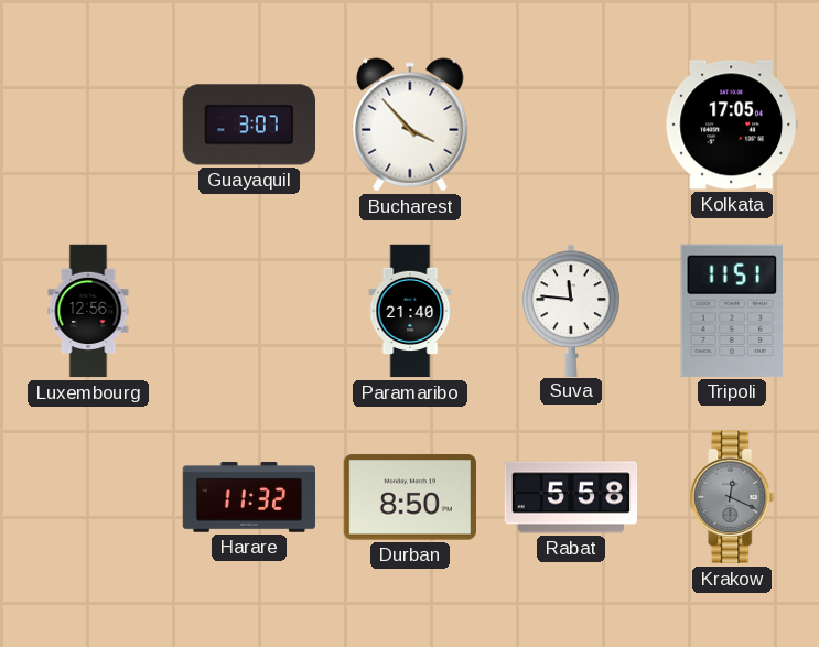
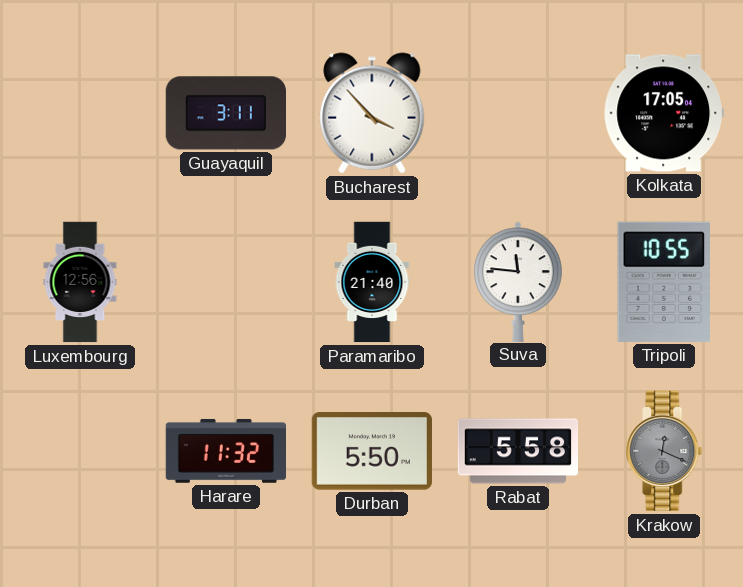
Guayaquil: 3:07 -> 3:11
Tripoli: 11:51 -> 10:55
Durban: 8:50 -> 5:50
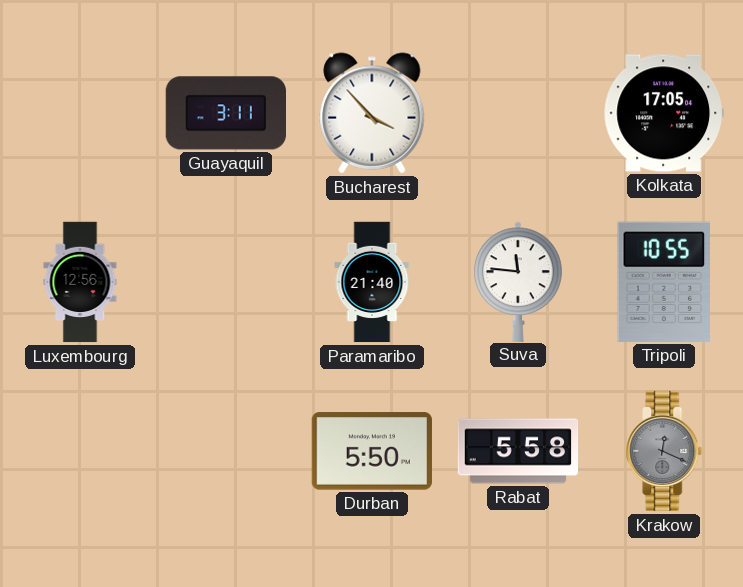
Harare: 11:32 -> none
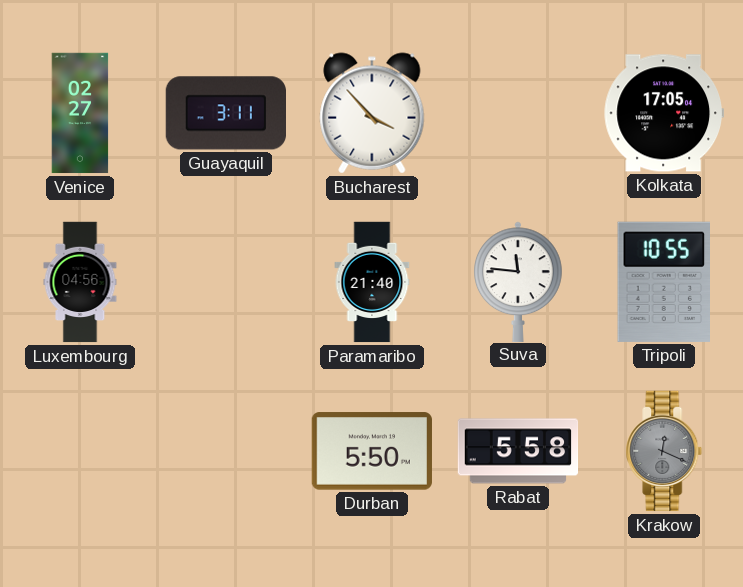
Venice: none -> 02:27
Luxembourg: 12:56 -> 04:56
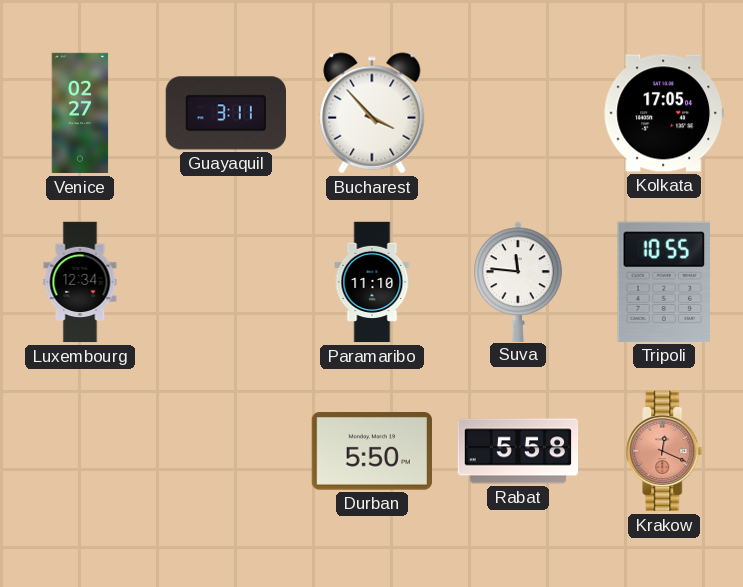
Luxembourg: 04:56 -> 12:34
Paramaribo: 21:40 -> 11:10
Krakow dial: grey -> salmon
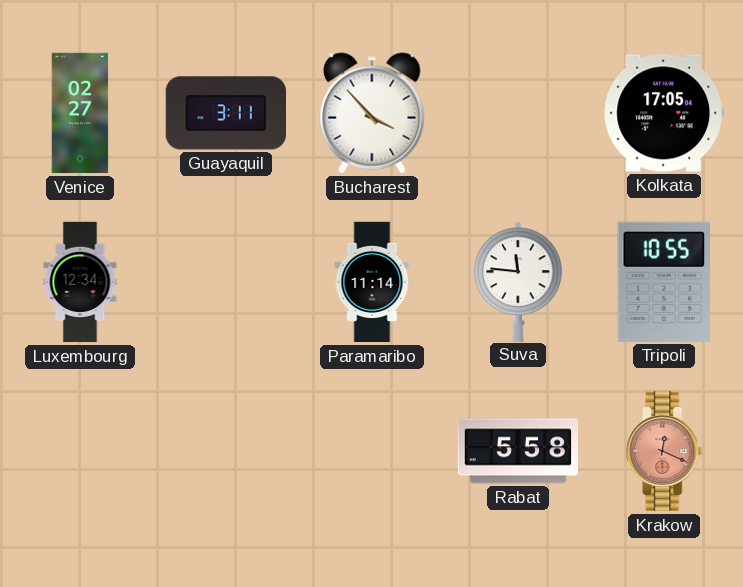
Paramaribo: 11:10 -> 11:14
Durban: 5:50 -> none
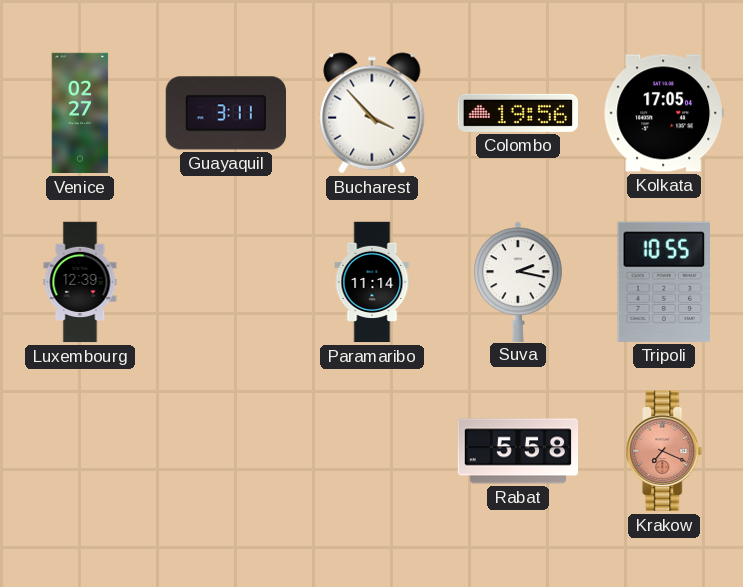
Colombo: none -> 19:56
Luxembourg: 12:34 -> 12:39
Suva: 11:46 -> 2:17
Krakow: 12:19 -> 7:19
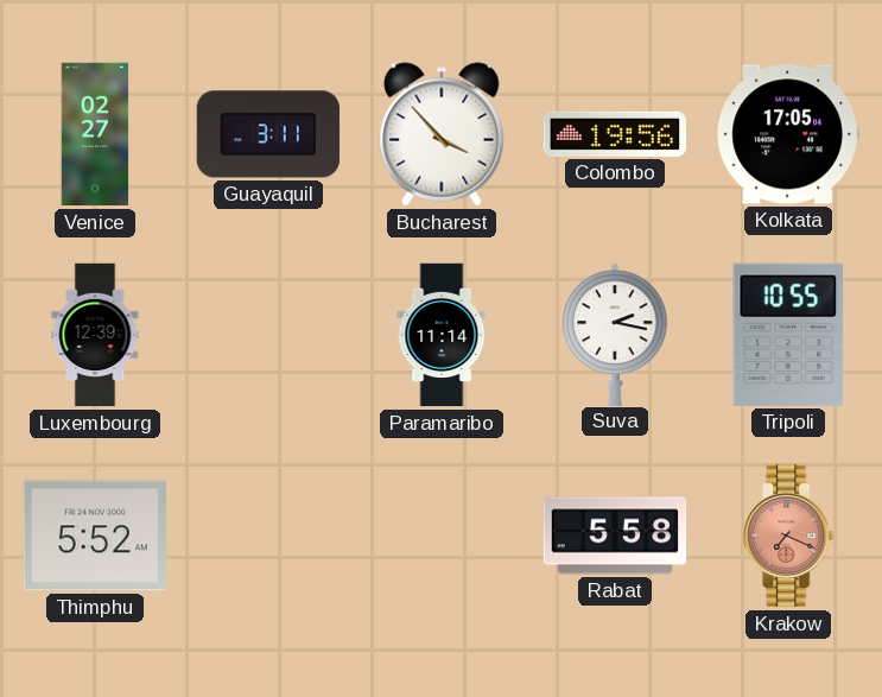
Thimphu: none -> 5:52
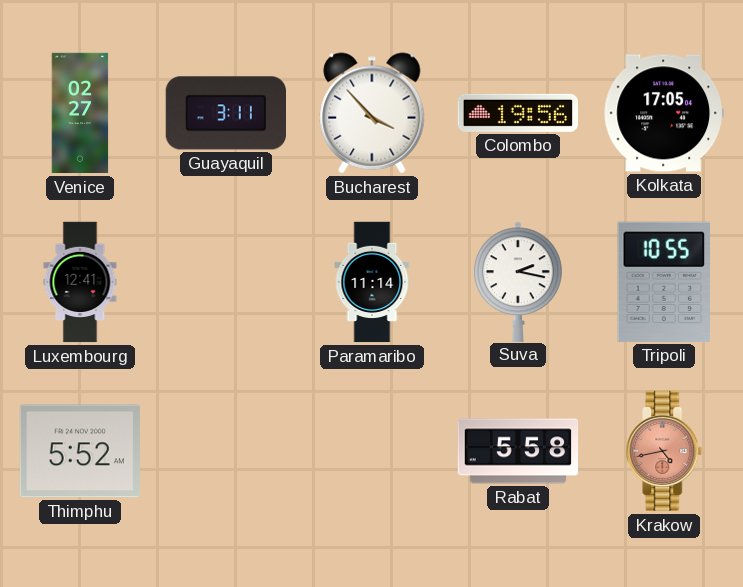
Luxembourg: 12:39 -> 12:41
Krakow: 7:19 -> 4:43
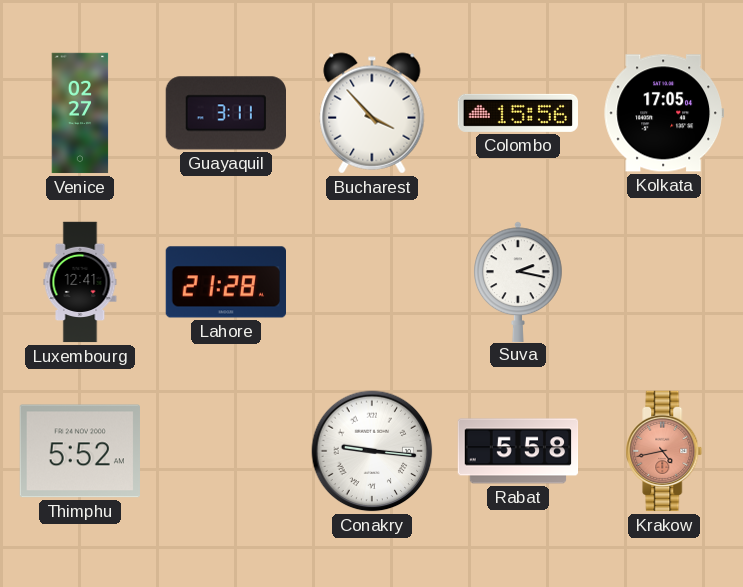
Colombo: 19:56 -> 15:56
Lahore: none -> 21:28
Paramaribo: 11:14 -> none
Tripoli: 10:55 -> none
Conakry: none -> 9:16
